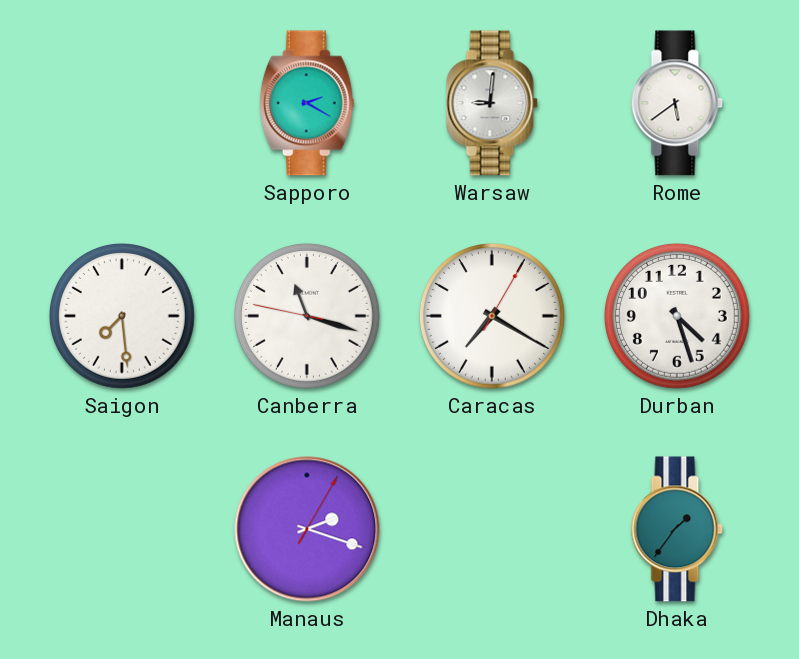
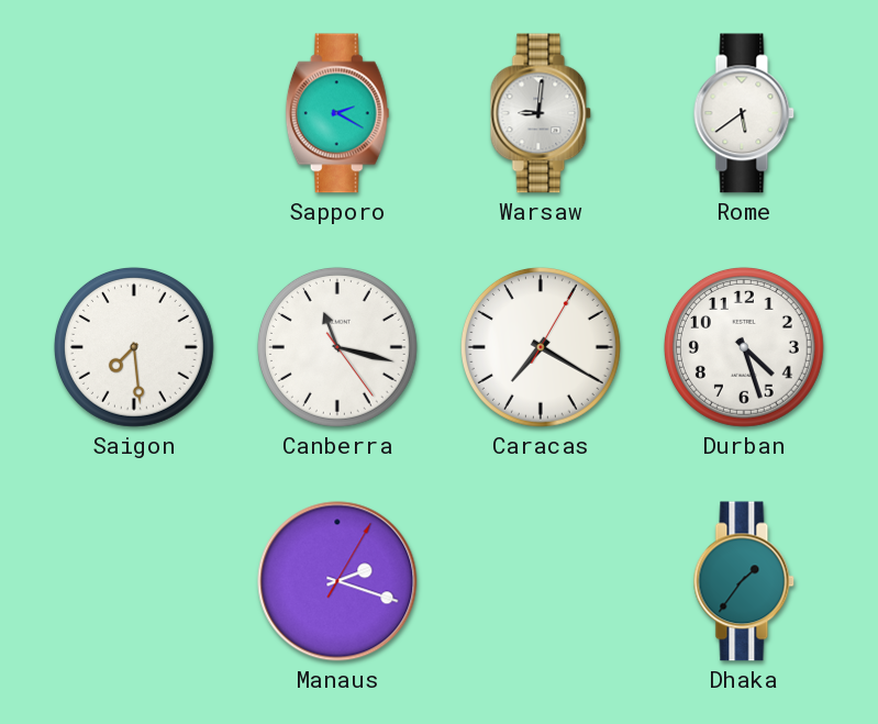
Canberra: 11:17:47 -> 11:17:24
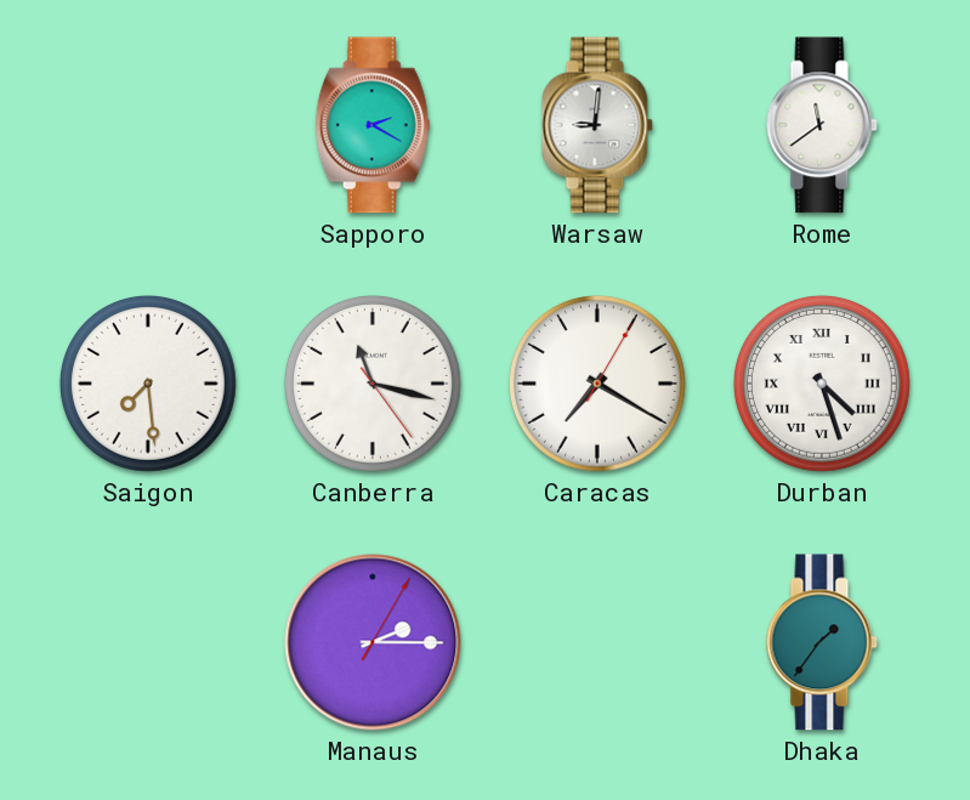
Rome: 5:39 -> 11:39
Durban numerals: Arabic -> Roman
Manaus: 2:18 -> 2:15
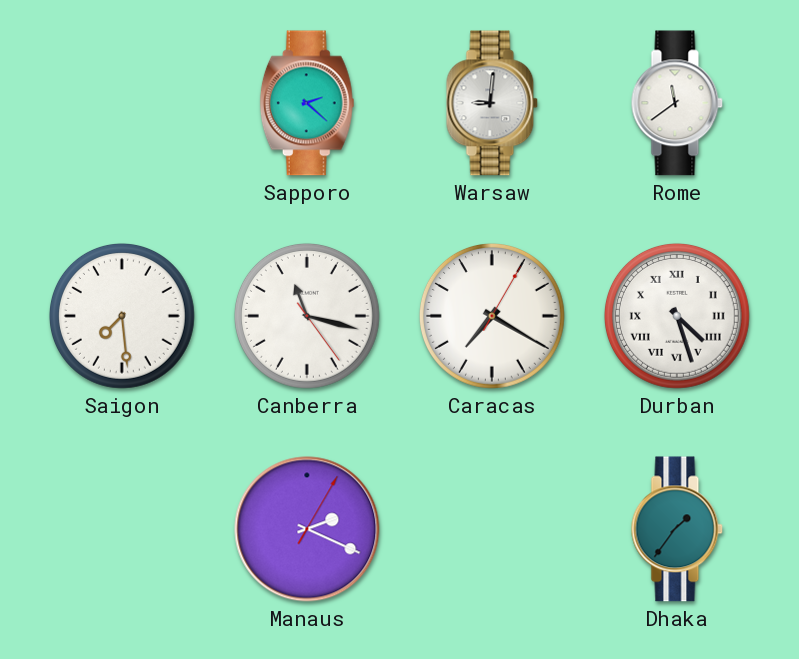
Sapporo: 2:20 -> 2:22
Manaus: 2:15 -> 2:19
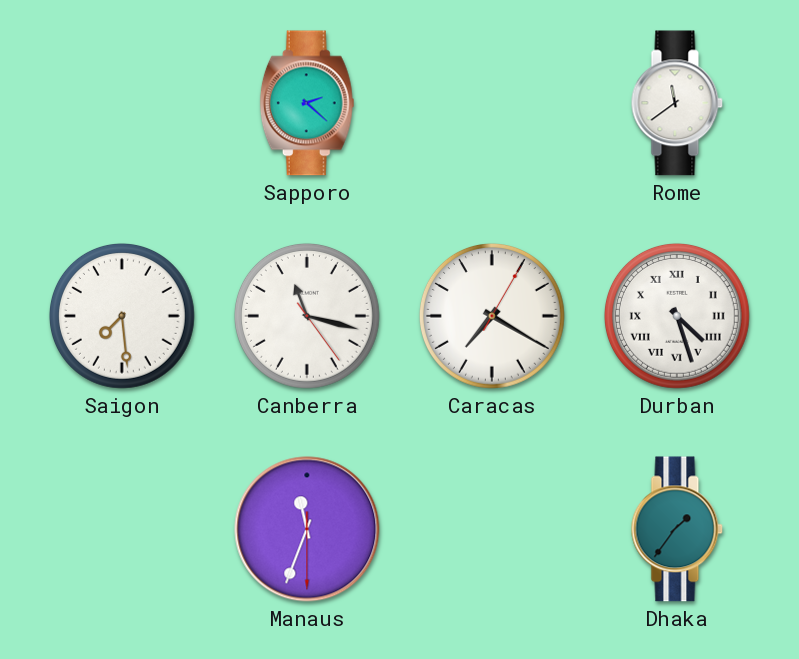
Warsaw: 9:01 -> none
Manaus: 2:19 -> 11:33
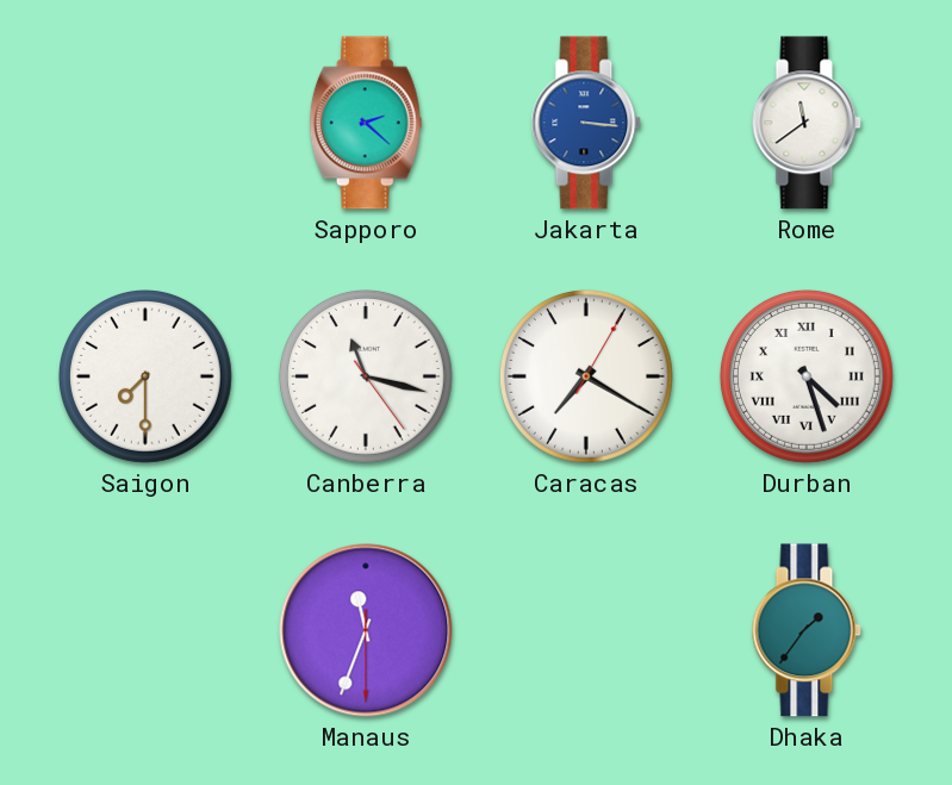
Jakarta: none -> 3:16
Saigon: 7:29 -> 7:30
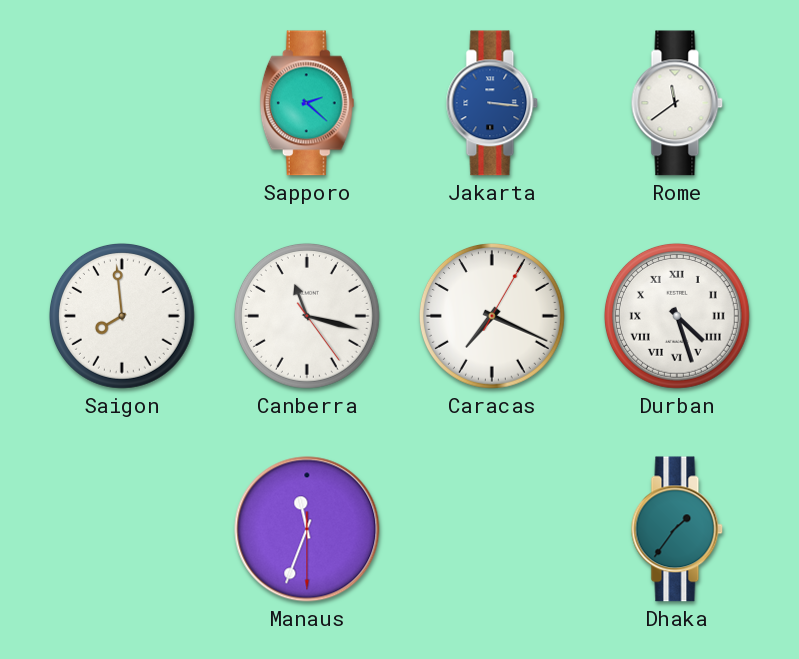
Saigon: 7:30 -> 7:59
Caracas: 7:20 -> 7:19
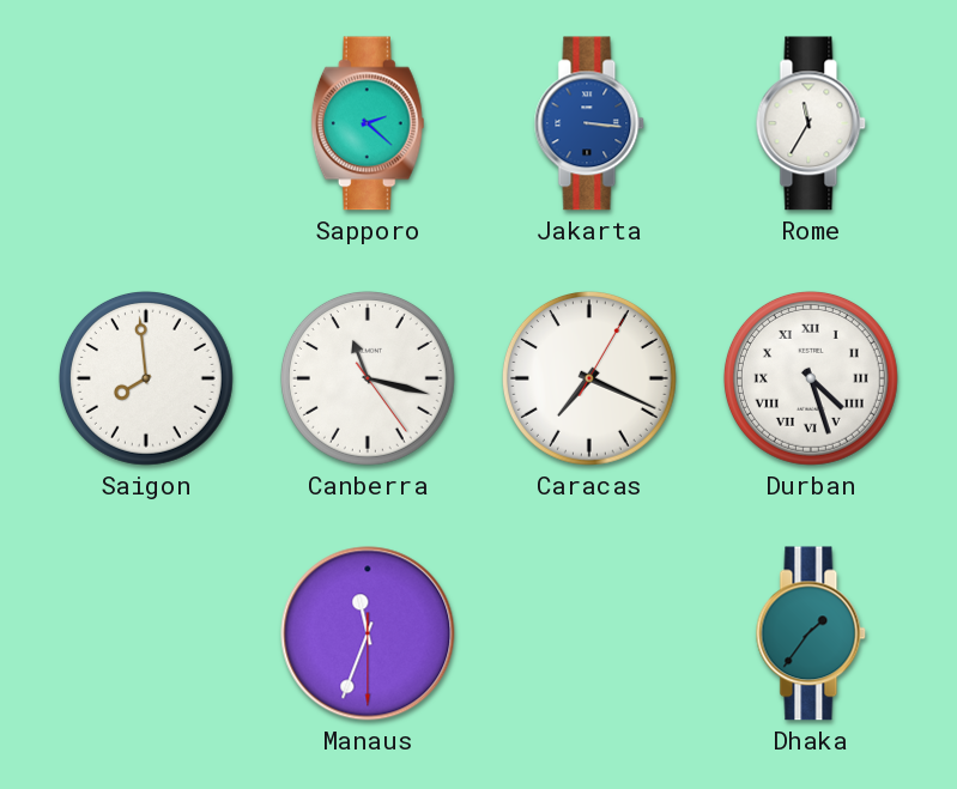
Rome: 11:39 -> 11:35
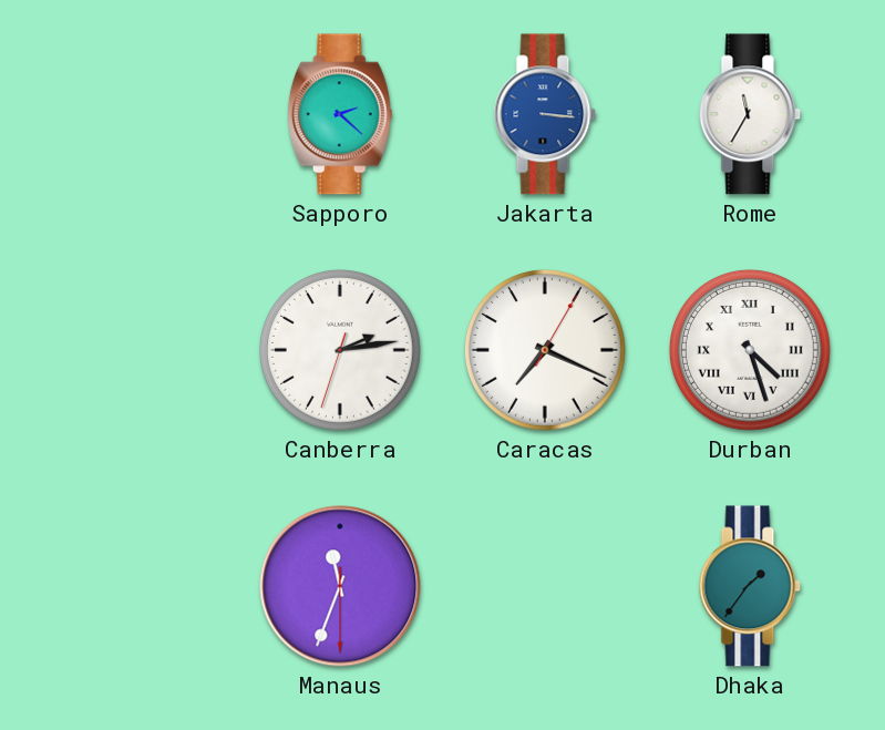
Saigon: 7:59 -> none
Canberra: 11:17 -> 2:13
